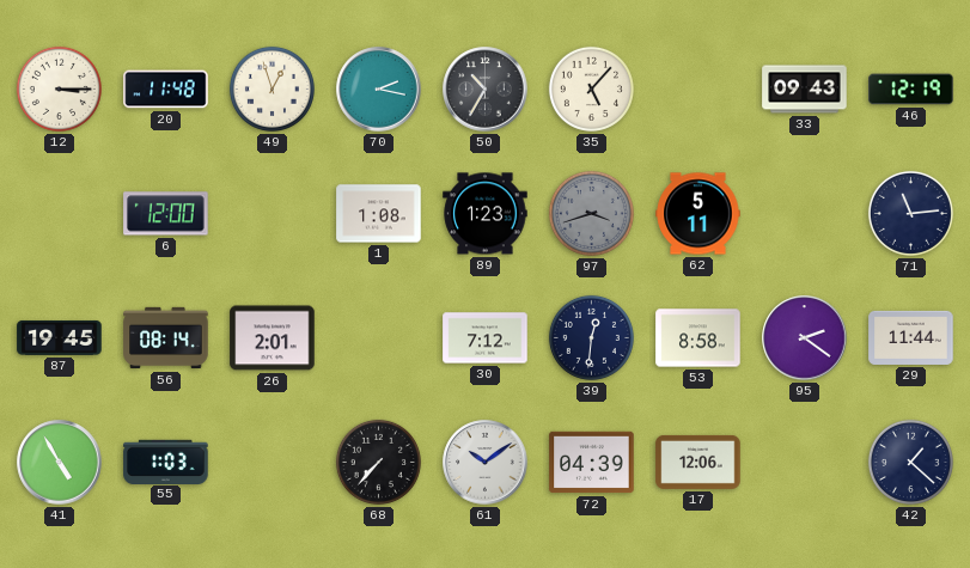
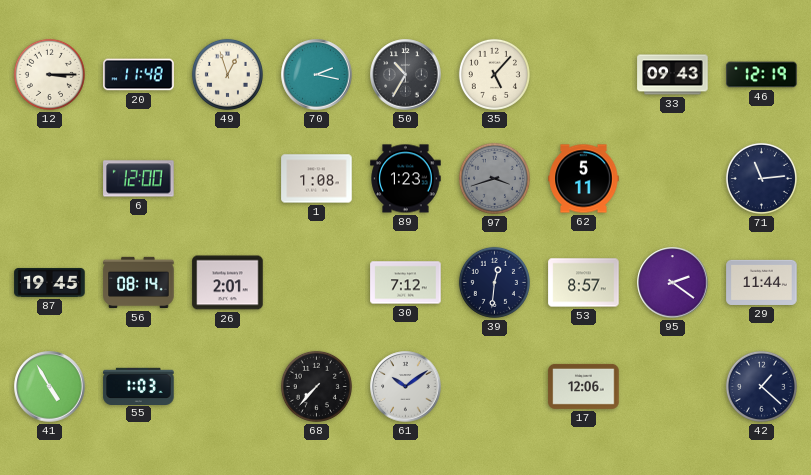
53: 8:58 -> 8:57
72: 04:39 -> none
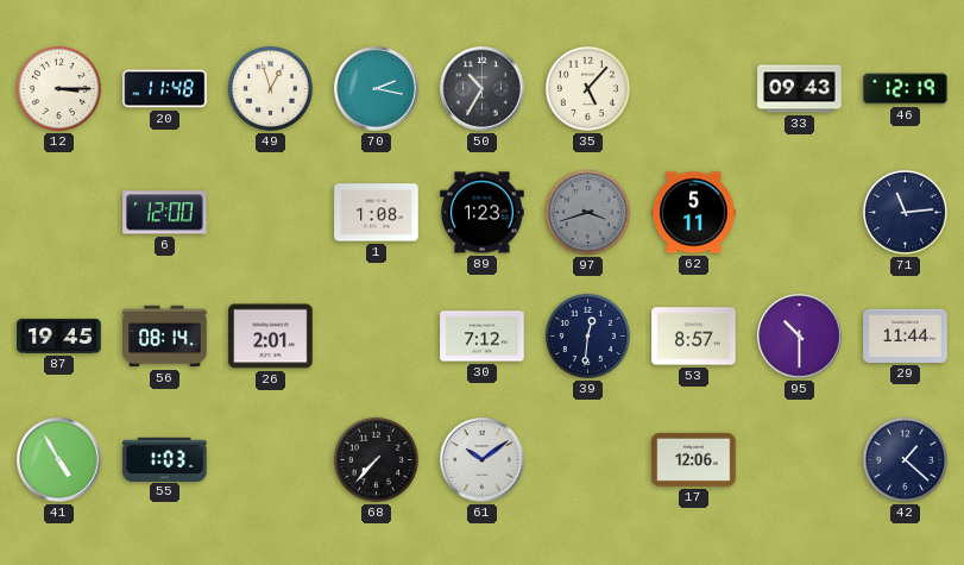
95: 2:21 -> 10:30
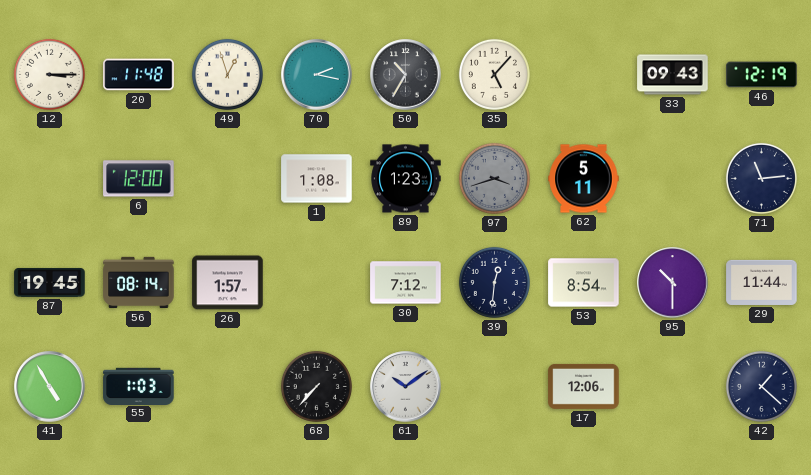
26: 2:01 -> 1:57
53: 8:57 -> 8:54
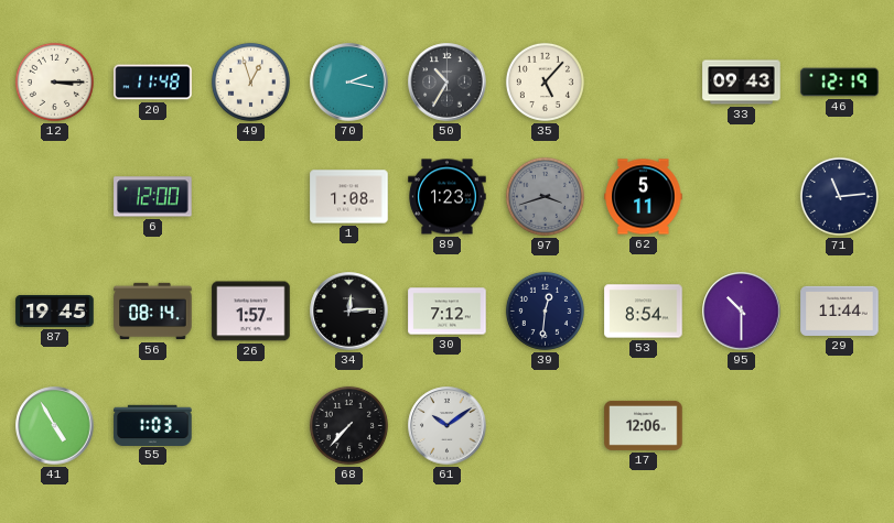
34: none -> 12:14
42: 1:22 -> none
